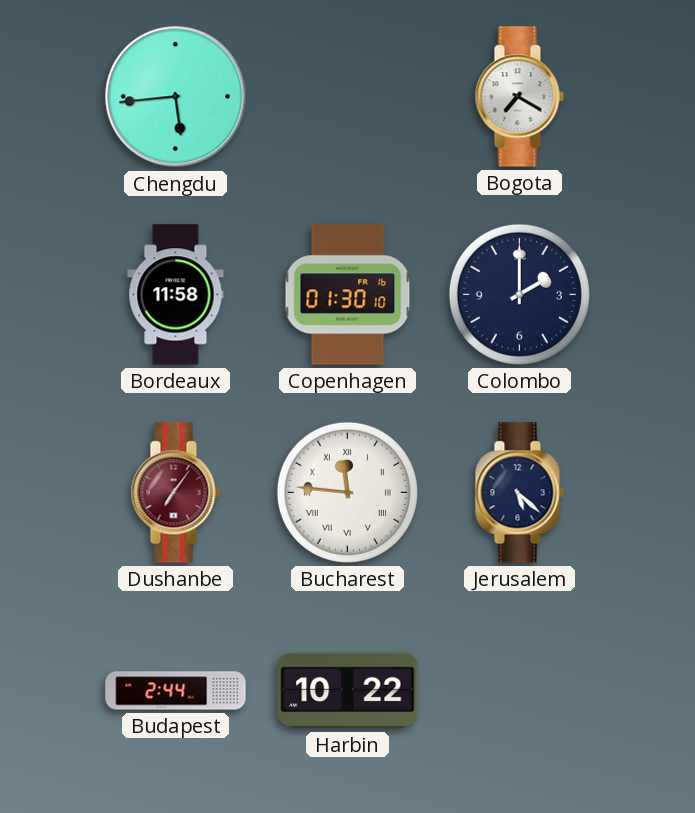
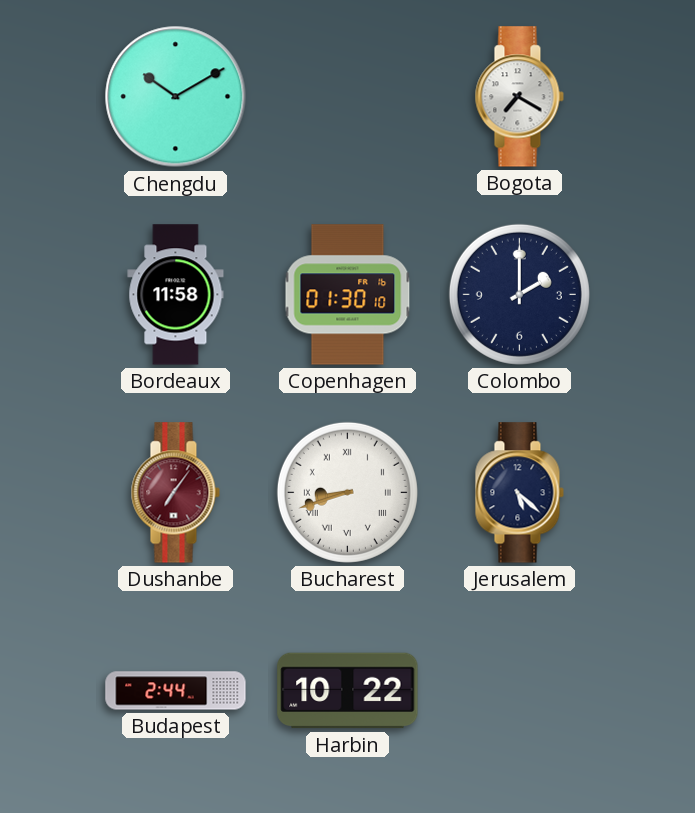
Chengdu: 5:44 -> 10:10
Bucharest: 11:46 -> 8:42
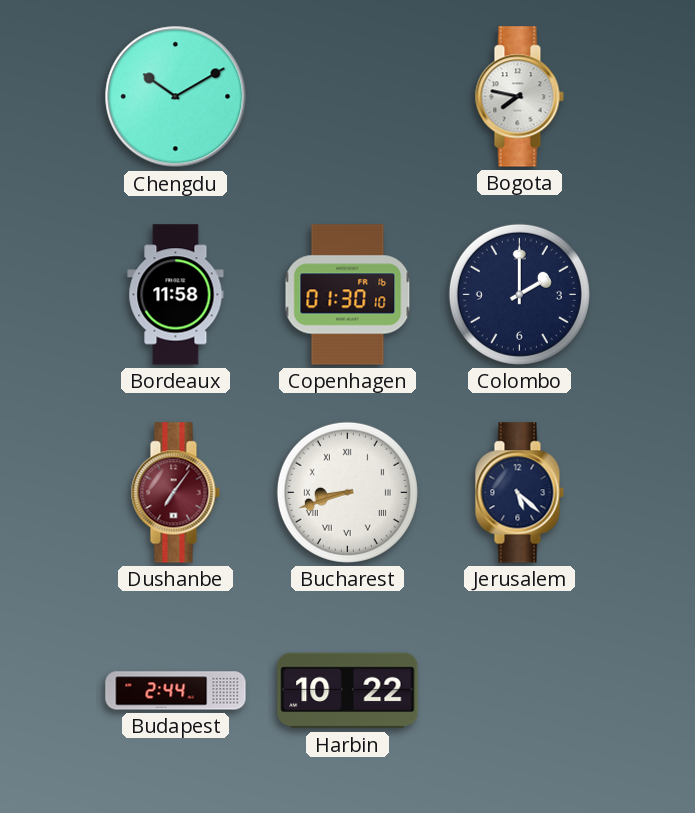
Bogota: 7:20 -> 7:47
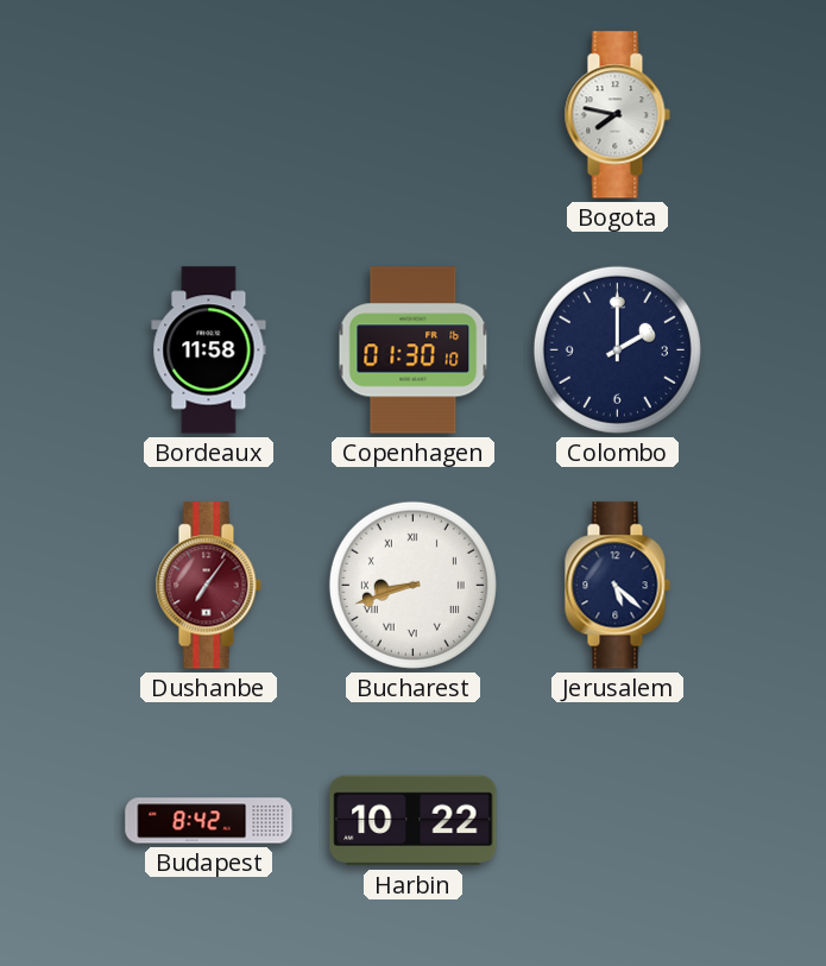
Chengdu: 10:10 -> none
Budapest: 2:44 -> 8:42
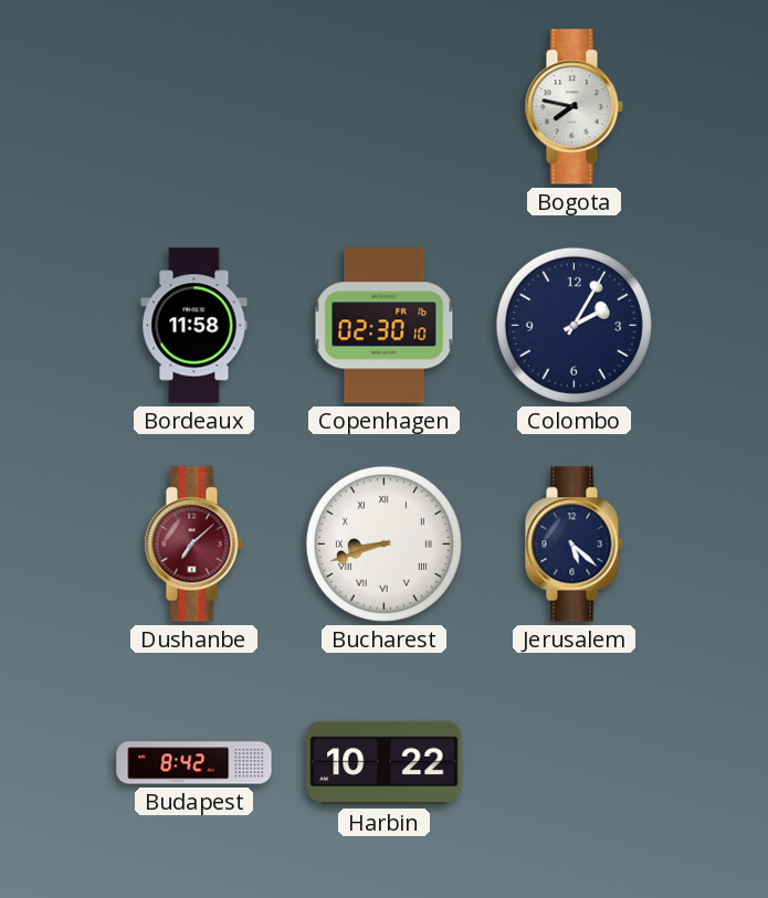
Copenhagen: 01:30 -> 02:30
Colombo: 2:00 -> 2:05
Dushanbe: 7:06 -> 7:08
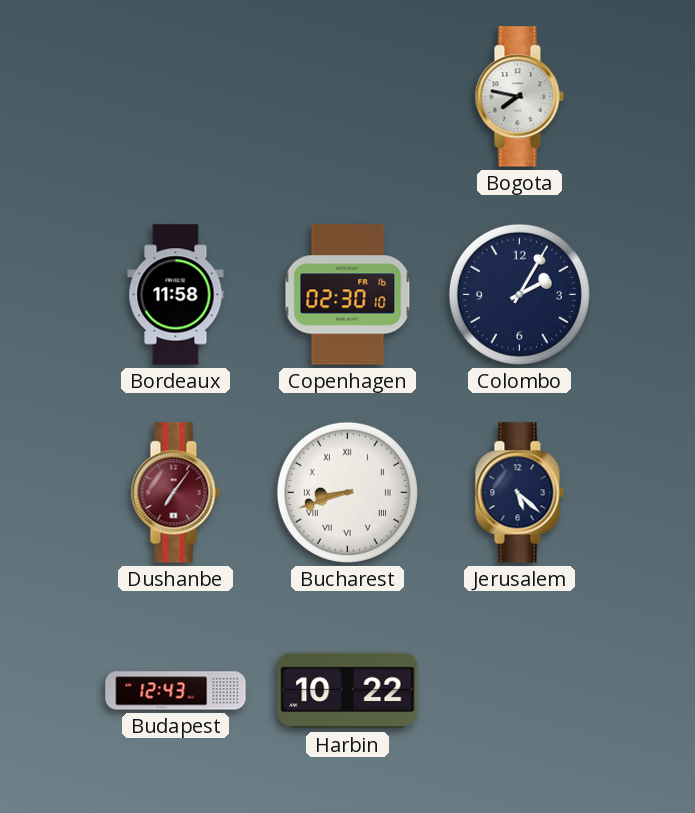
Dushanbe: 7:08 -> 7:06
Budapest: 8:42 -> 12:43
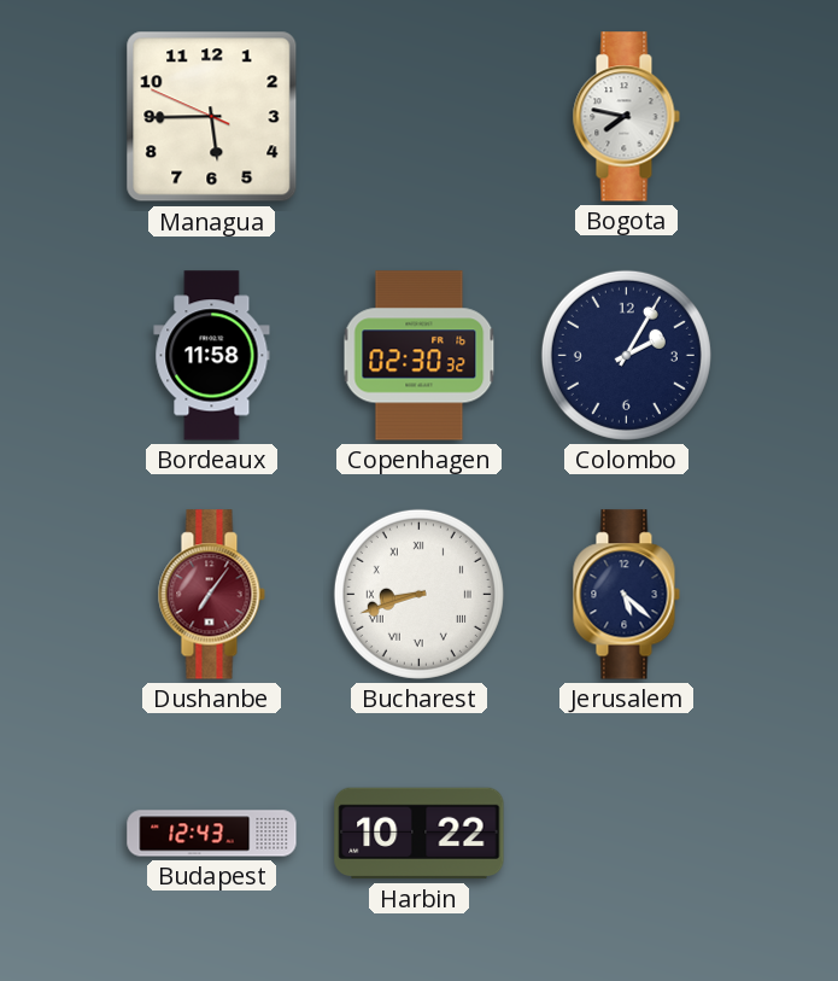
Managua: none -> 5:44
Copenhagen: 02:30:10 -> 02:30:32
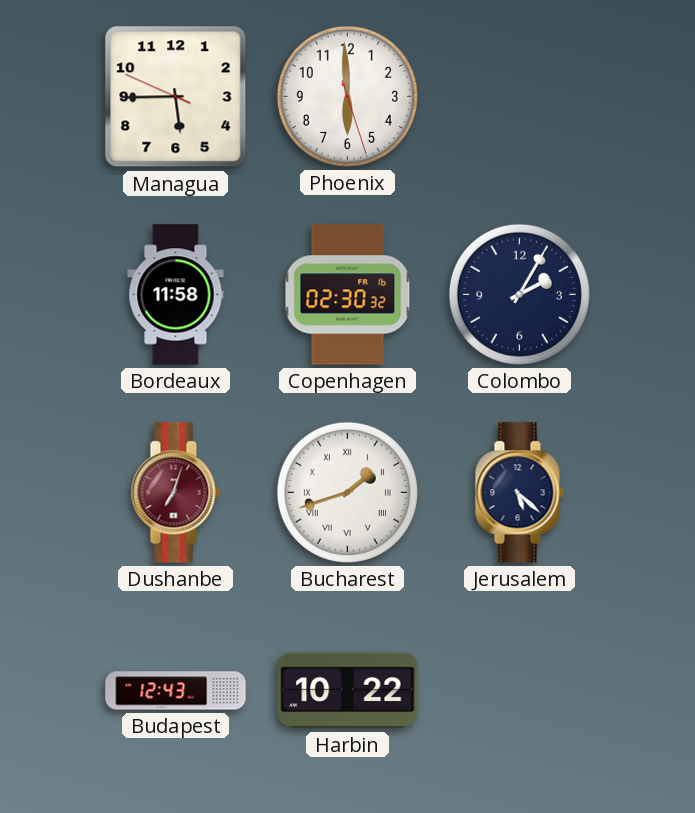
Phoenix: none -> 5:59
Bogota: 7:47 -> none
Dushanbe: 7:06 -> 7:03
Bucharest: 8:42 -> 1:42
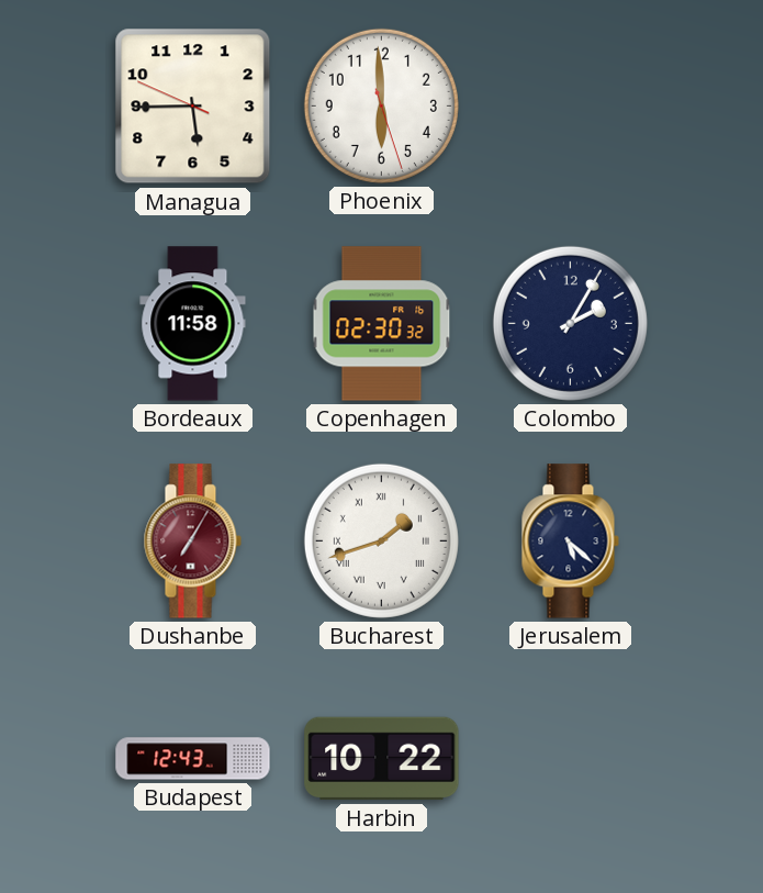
Dushanbe: 7:03 -> 7:05
